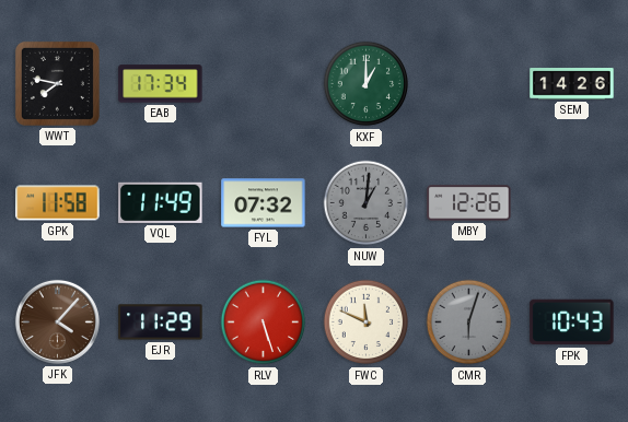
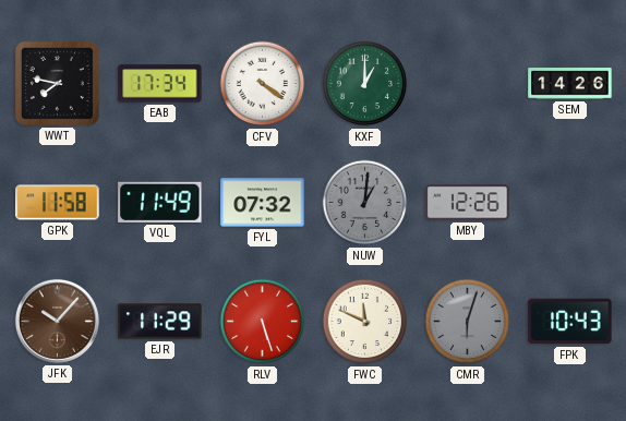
CFV: none -> 4:21
JFK: 4:07 -> 10:07
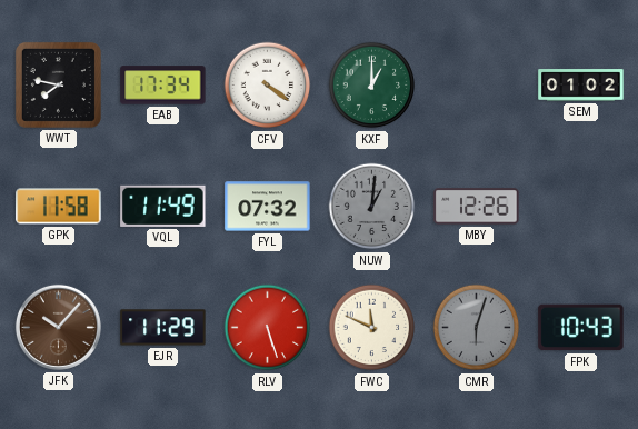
SEM: 14:26 -> 01:02
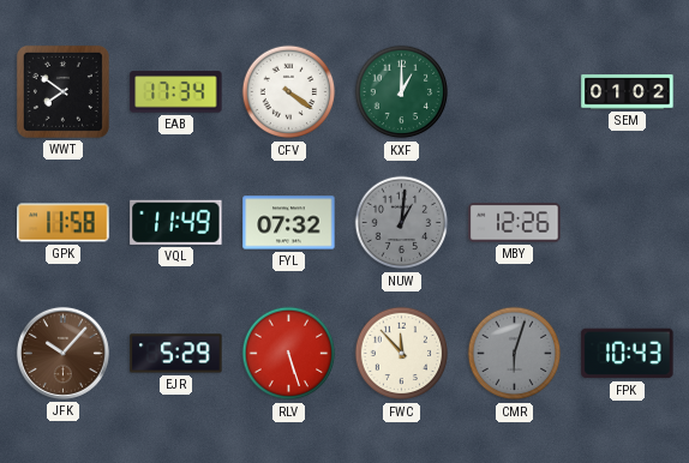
WWT: 7:47 -> 7:51
EJR: 11:29 -> 5:29
FWC: 11:49 -> 11:53
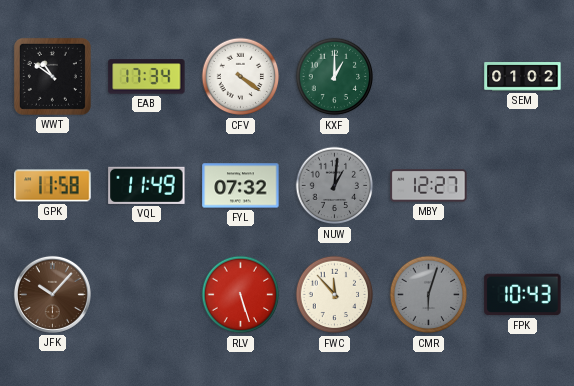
WWT: 7:51 -> 10:51
MBY: 12:26 -> 12:27
EJR: 5:29 -> none
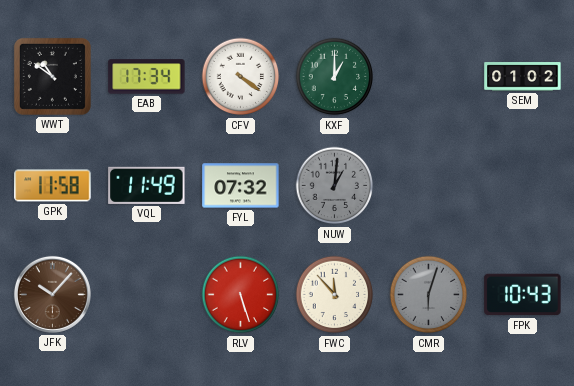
MBY: 12:27 -> none
